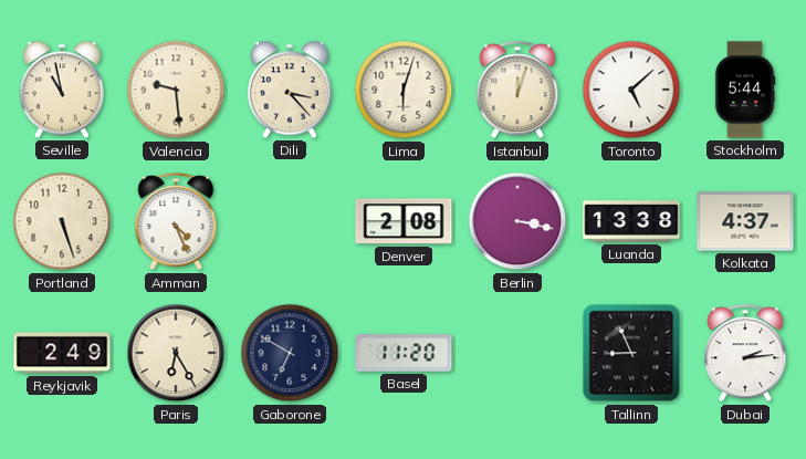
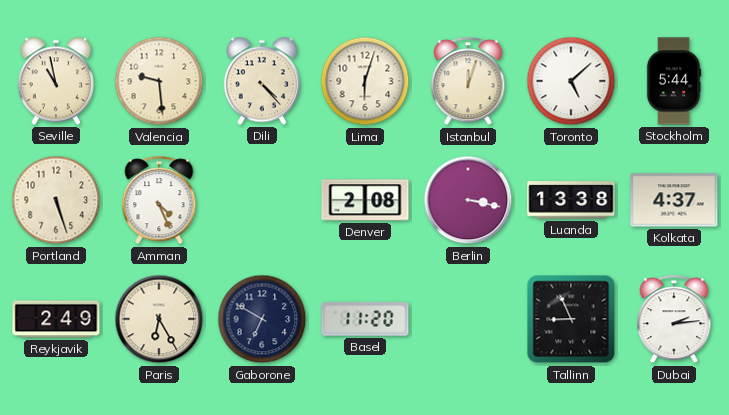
Dili: 3:23 -> 4:23
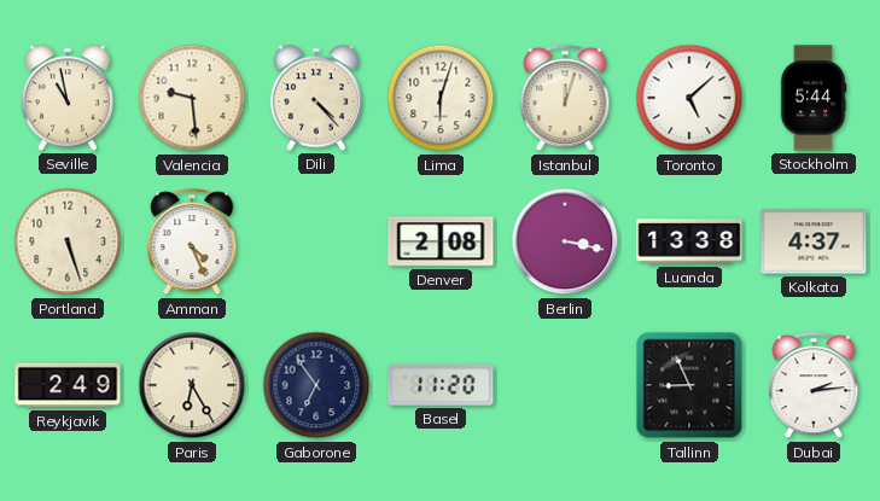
Gaborone: 6:50 -> 6:54
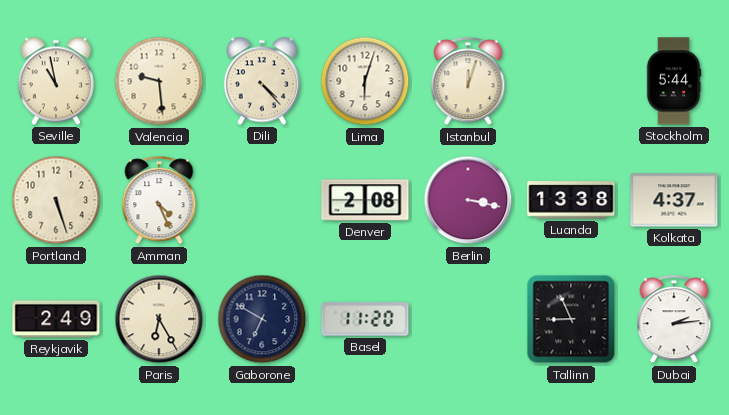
Toronto: 5:08 -> none
Gaborone: 6:54 -> 6:50
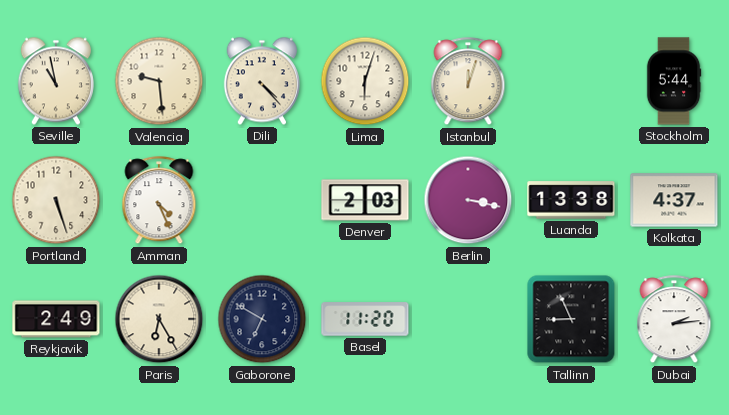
Denver: 2:08 -> 2:03
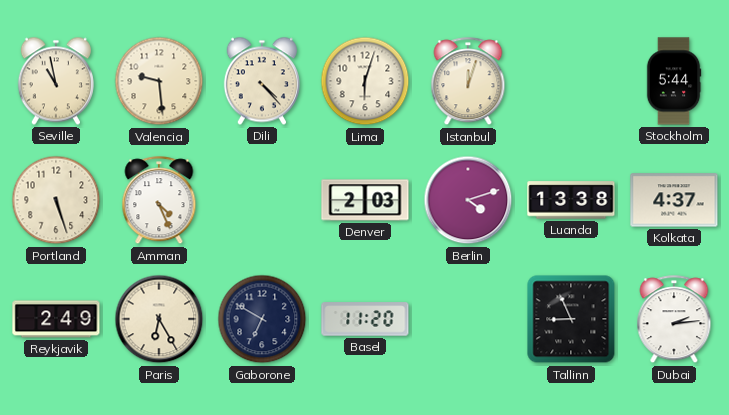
Berlin: 3:17 -> 4:12
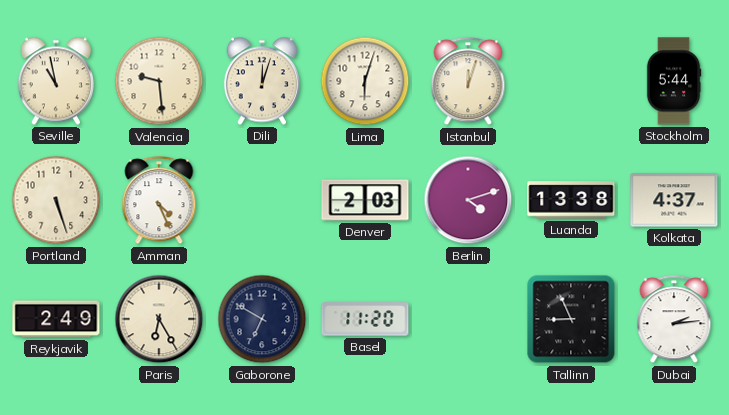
Dili: 4:23 -> 12:03
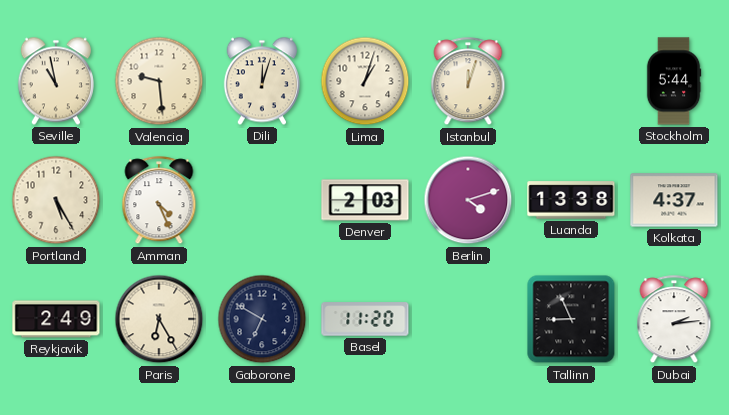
Lima: 6:03 -> 1:03
Portland: 5:27 -> 5:25
